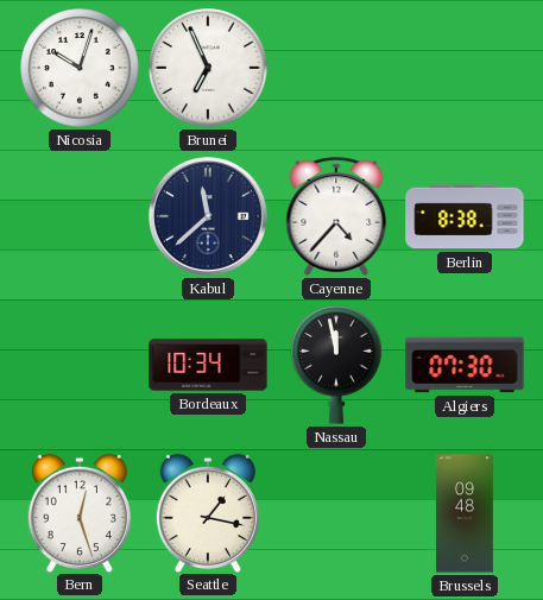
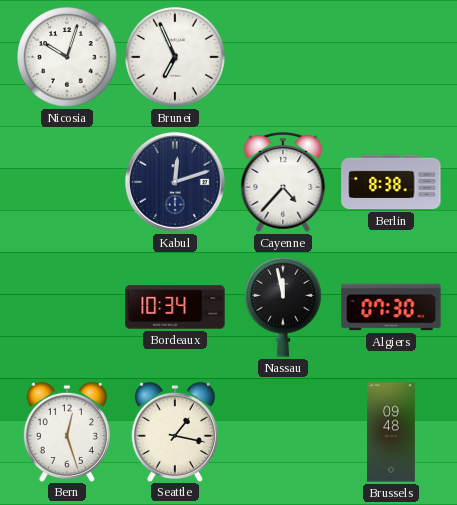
Kabul: 11:38 -> 12:12
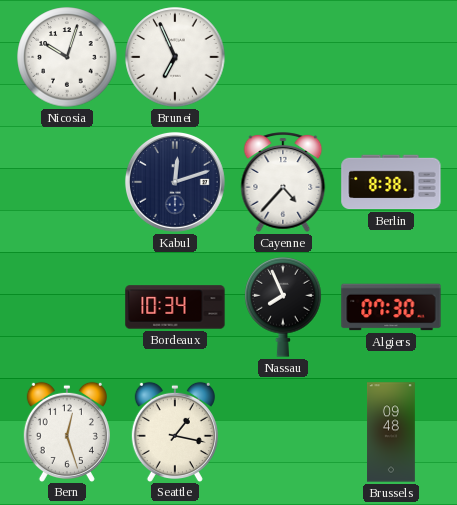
Nassau: 11:58 -> 7:56
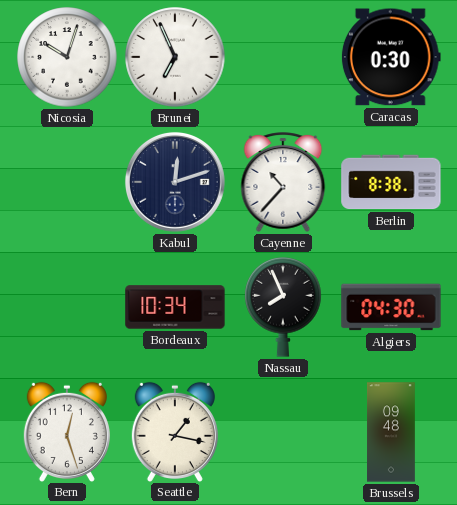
Caracas: none -> 0:30
Cayenne: 4:37 -> 10:37
Algiers: 07:30 -> 04:30
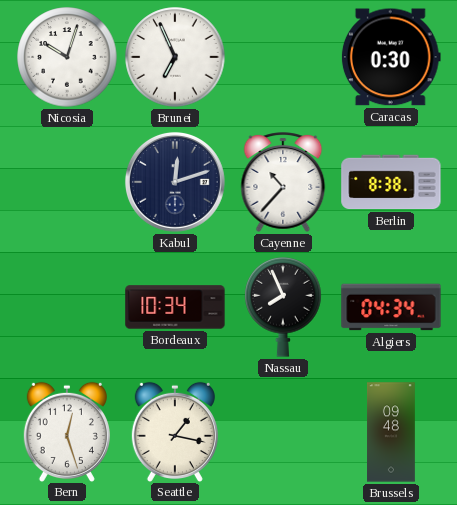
Algiers: 04:30 -> 04:34
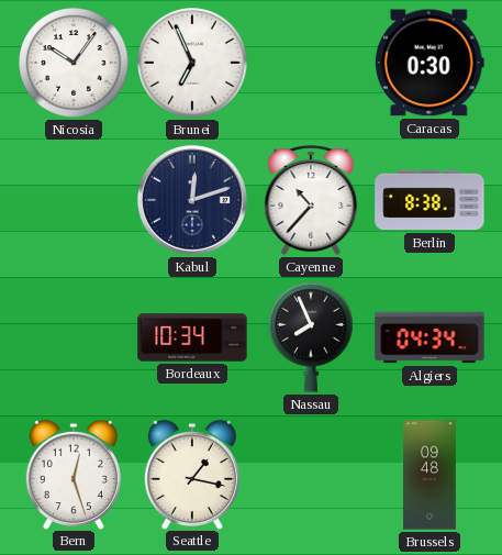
Nicosia: 10:03 -> 10:06
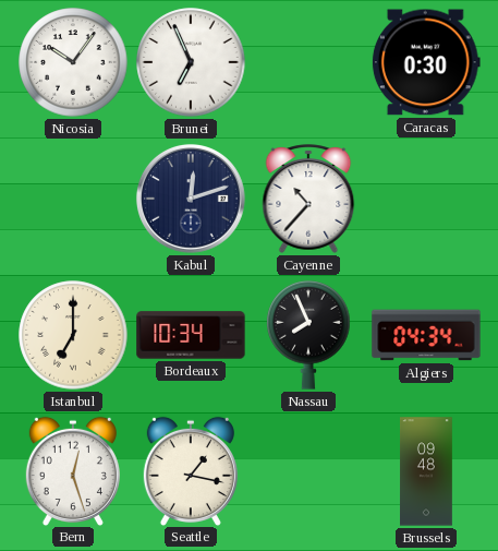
Berlin: 8:38 -> none
Istanbul: none -> 7:00
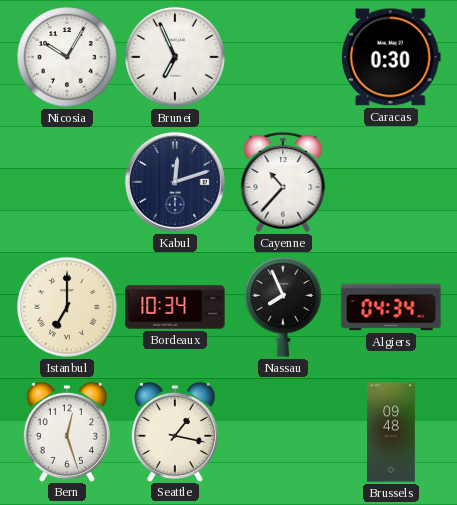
Nicosia: 10:06 -> 10:05
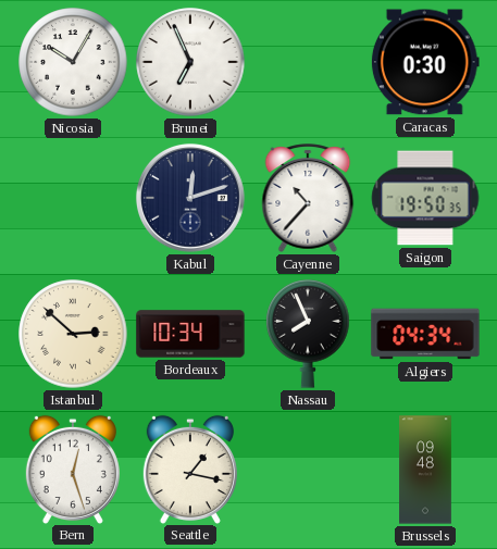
Saigon: none -> 19:50
Istanbul: 7:00 -> 2:52
